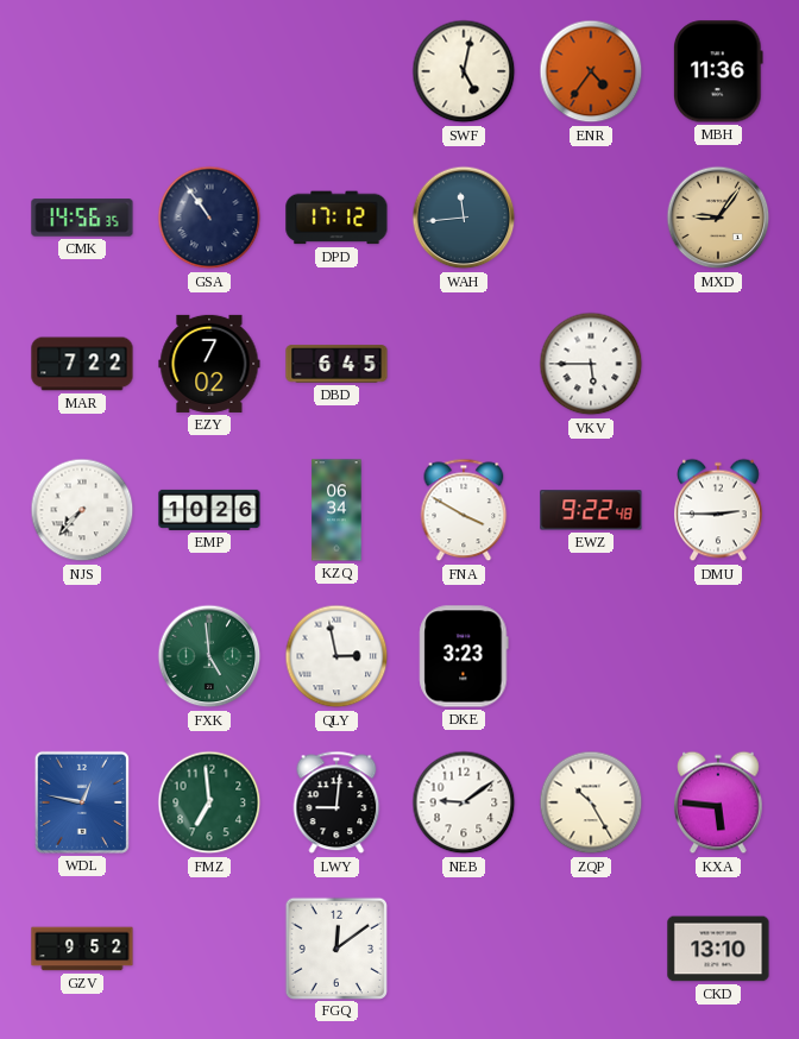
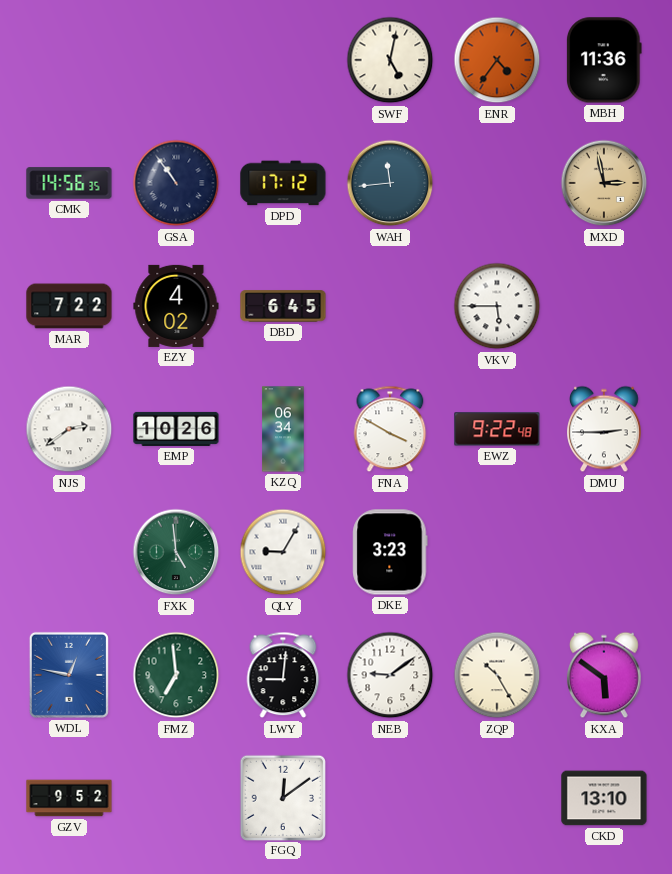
MXD: 9:06 -> 2:58
EZY: 7:02 -> 4:02
NJS: 7:37 -> 2:39
QLY: 2:58 -> 9:05
KXA: 5:46 -> 5:51
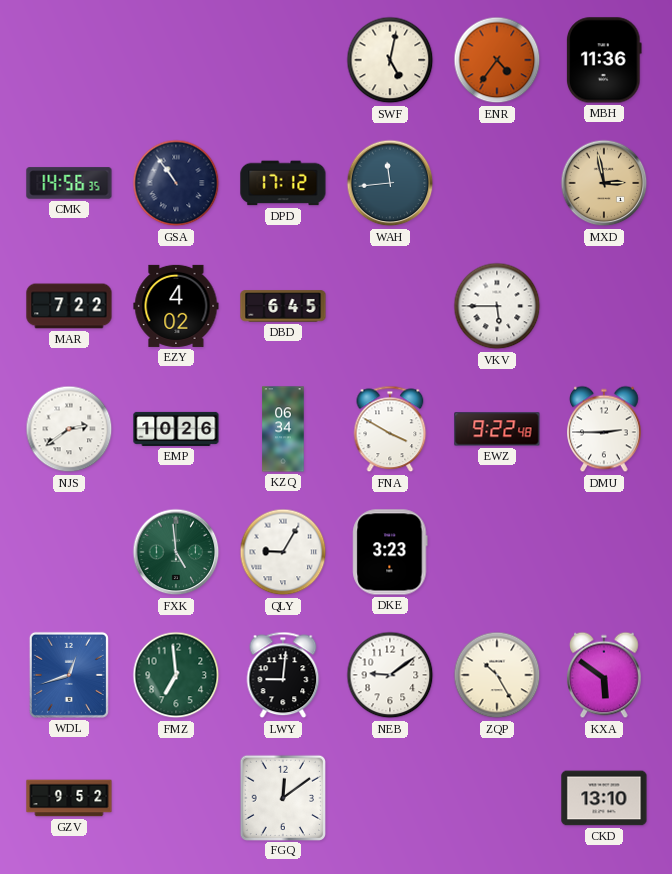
WDL: 12:47 -> 12:42
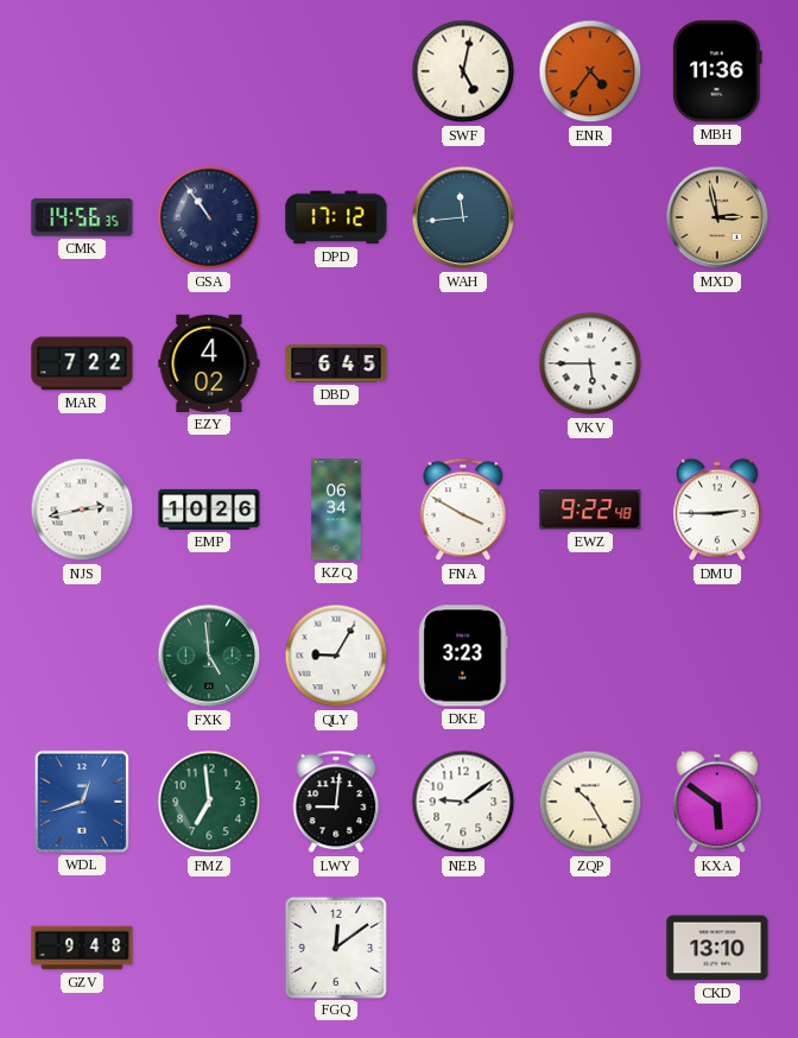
NJS: 2:39 -> 2:43
GZV: 9:52 -> 9:48
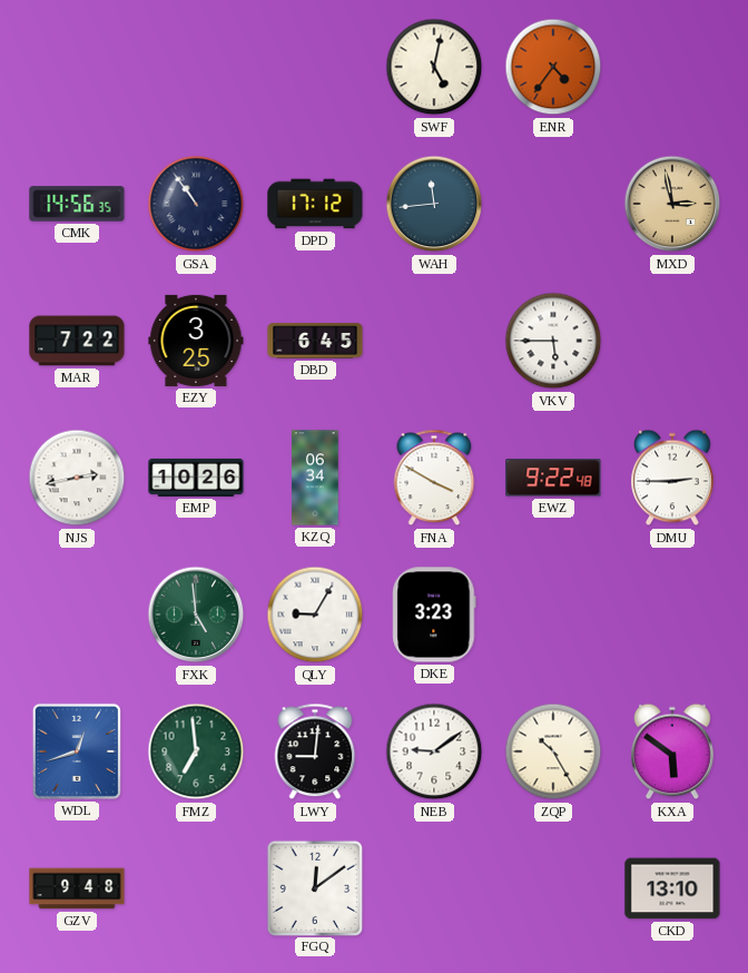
MBH: 11:36 -> none
EZY: 4:02 -> 3:25
